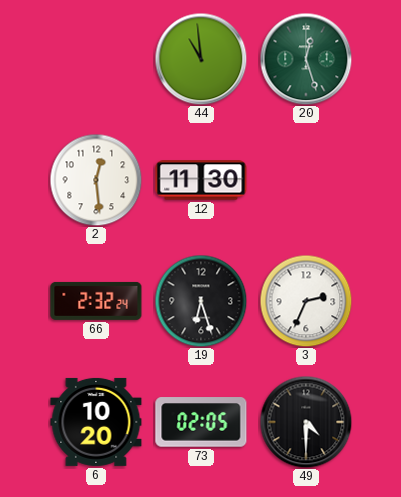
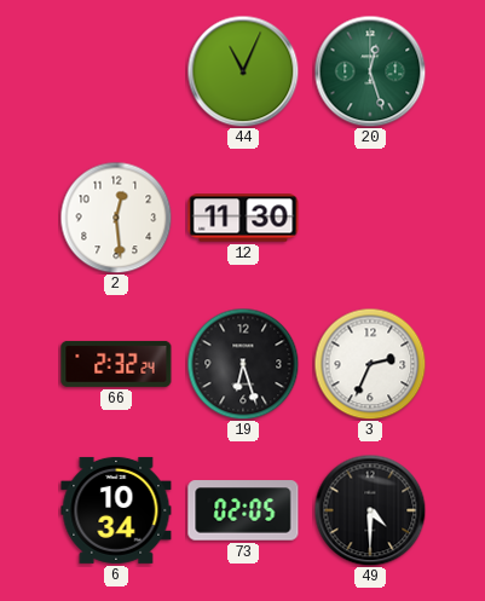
44: 10:59 -> 11:04
6: 10:20 -> 10:34
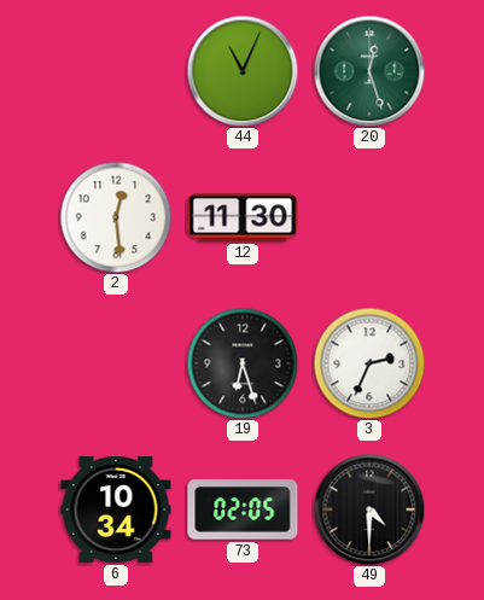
66: 2:32 -> none
